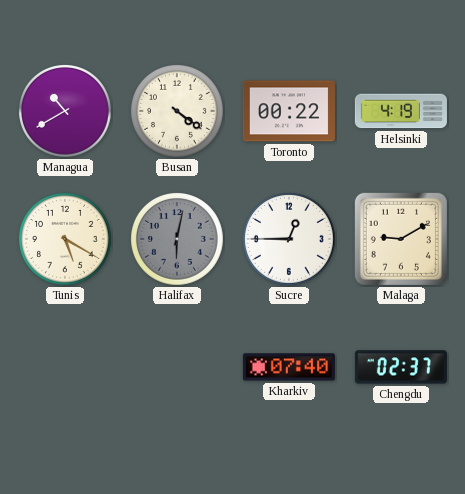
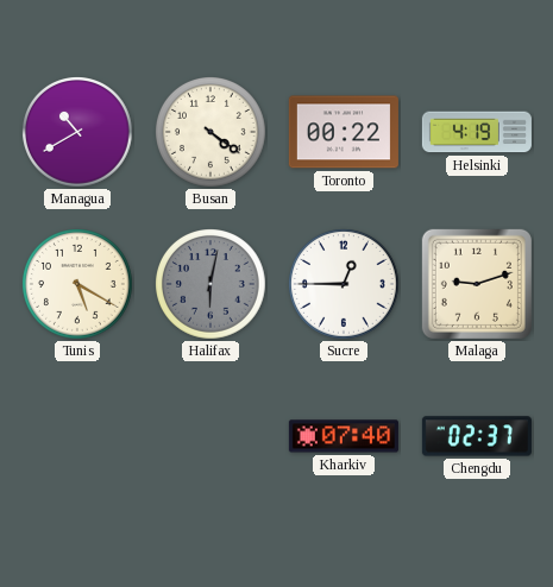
Malaga: 9:10 -> 9:12
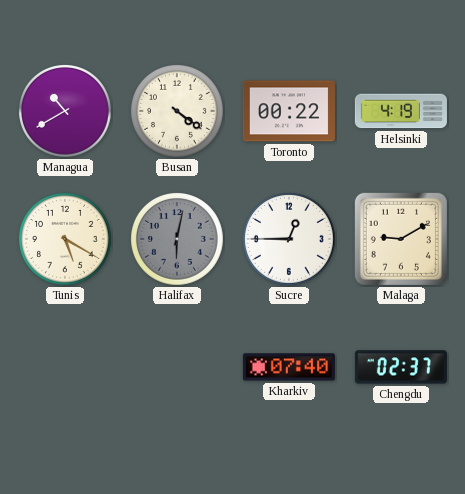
Malaga: 9:12 -> 9:10
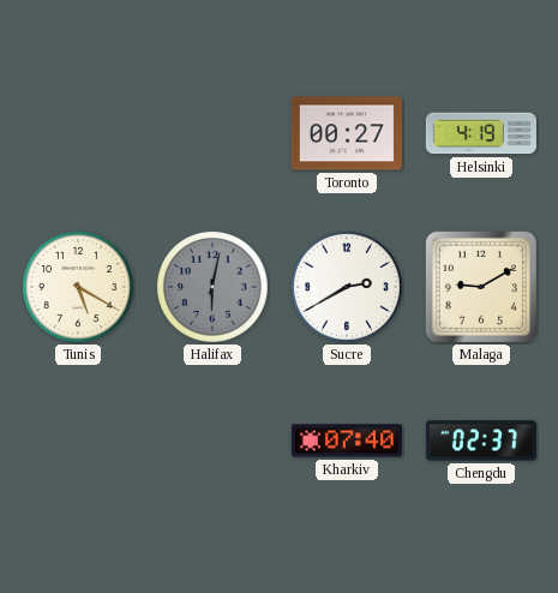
Managua: 10:40 -> none
Busan: 4:21 -> none
Toronto: 00:22 -> 00:27
Sucre: 12:45 -> 2:40
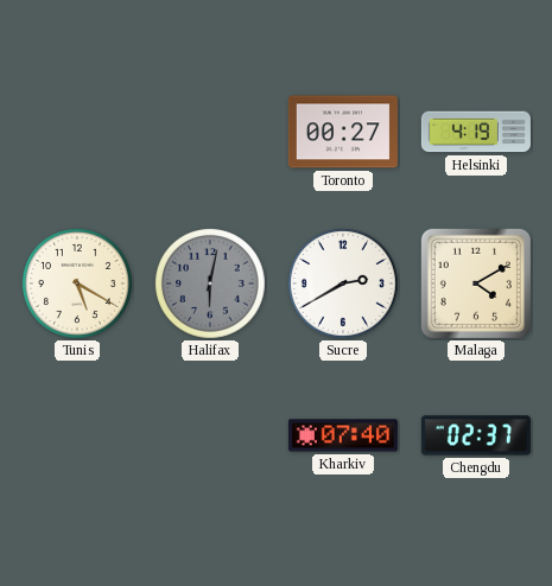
Malaga: 9:10 -> 4:10
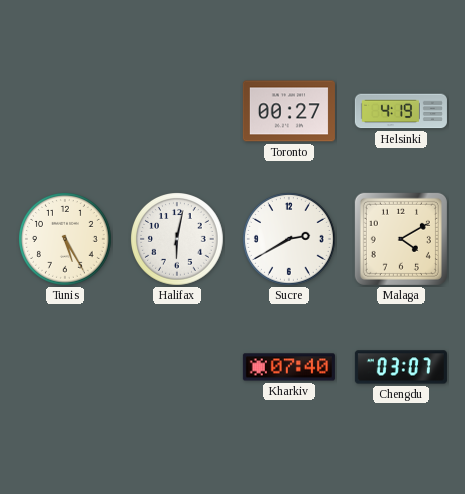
Tunis: 5:20 -> 5:25
Halifax dial: grey -> white
Chengdu: 02:37 -> 03:07
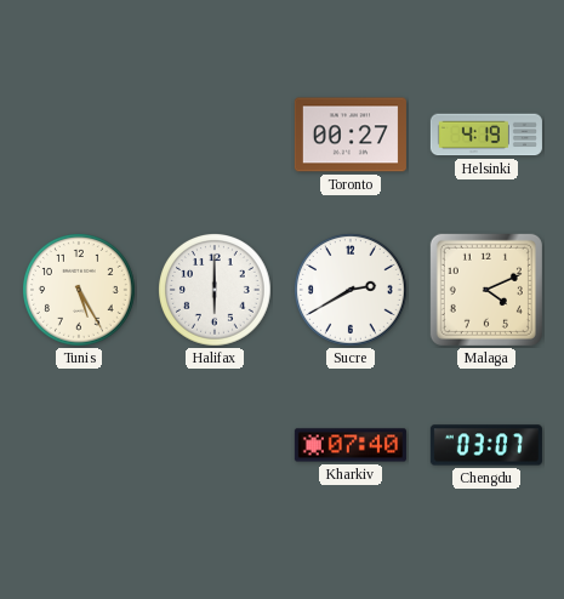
Halifax: 6:02 -> 6:00
Malaga: 4:10 -> 4:11
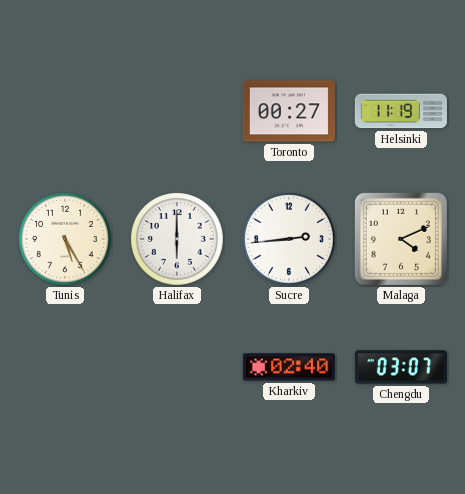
Helsinki: 4:19 -> 11:19
Sucre: 2:40 -> 2:44
Kharkiv: 07:40 -> 02:40
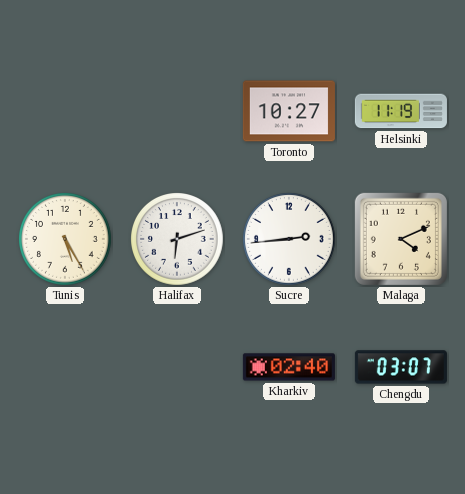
Toronto: 00:27 -> 10:27
Halifax: 6:00 -> 6:12
